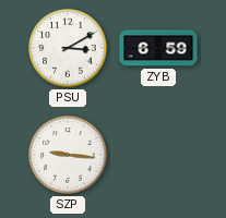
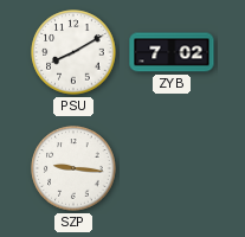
PSU: 3:10 -> 8:10
ZYB: 6:59 -> 7:02
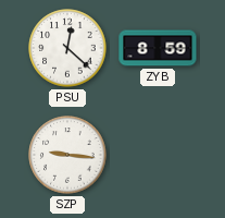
PSU: 8:10 -> 12:22
ZYB: 7:02 -> 8:59
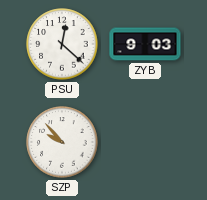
ZYB: 8:59 -> 9:03
SZP: 9:16 -> 9:53
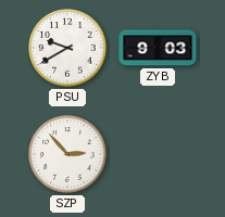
PSU: 12:22 -> 9:40
SZP: 9:53 -> 2:53
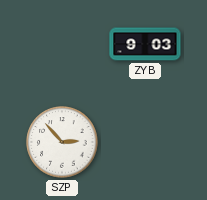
PSU: 9:40 -> none
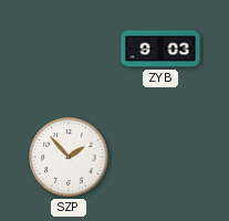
SZP: 2:53 -> 1:53
